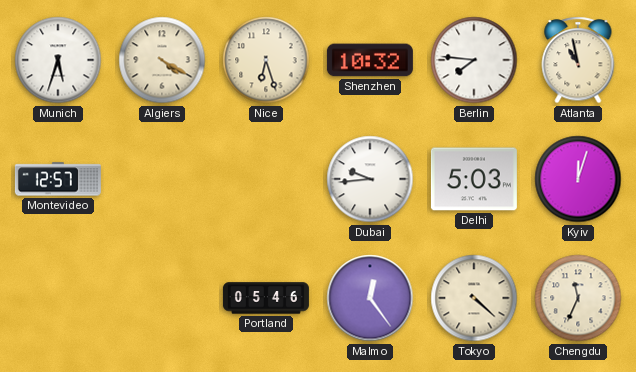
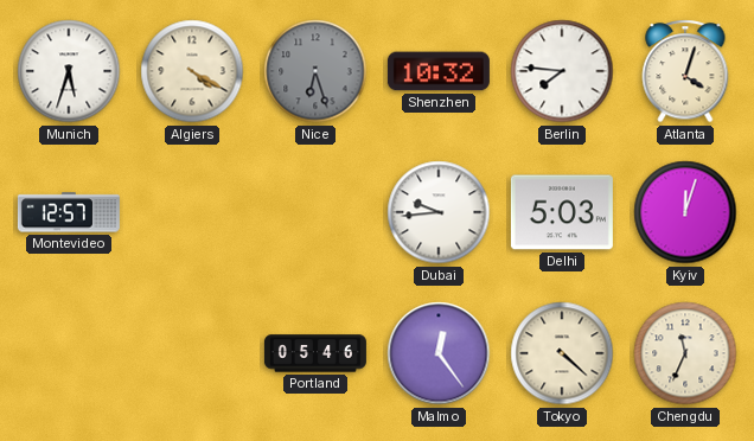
Nice dial: cream -> grey
Atlanta: 10:58 -> 4:03
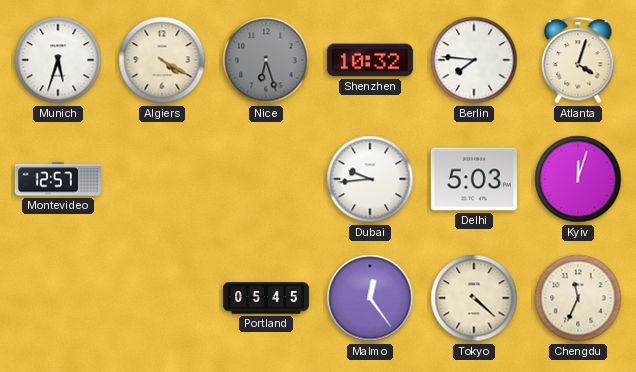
Portland: 05:46 -> 05:45
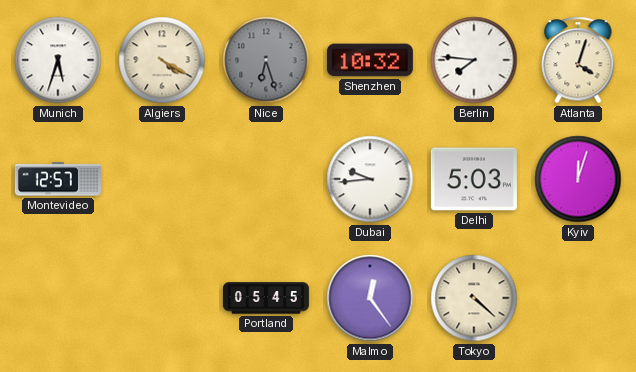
Chengdu: 11:34 -> none
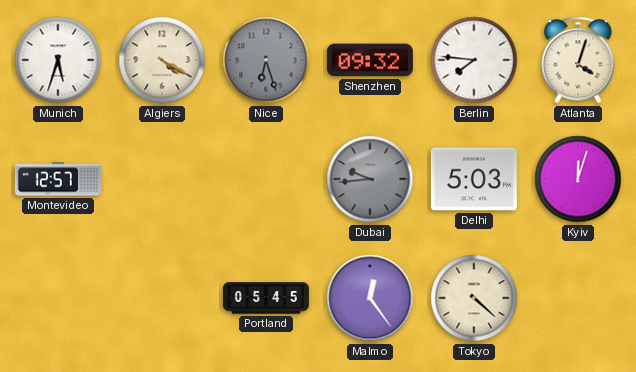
Shenzhen: 10:32 -> 09:32
Dubai dial: white -> grey
